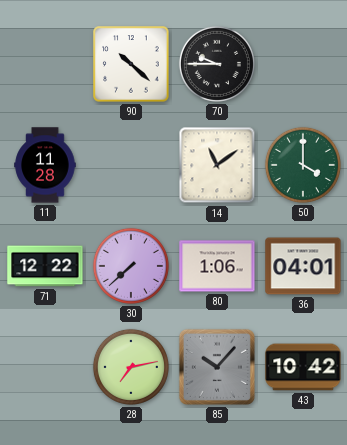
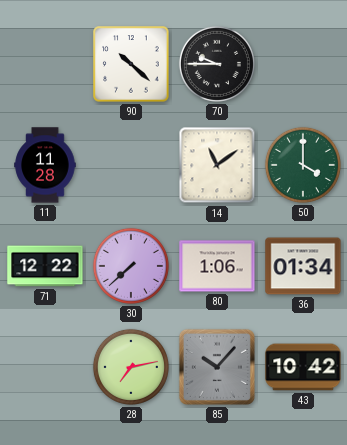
36: 04:01 -> 01:34
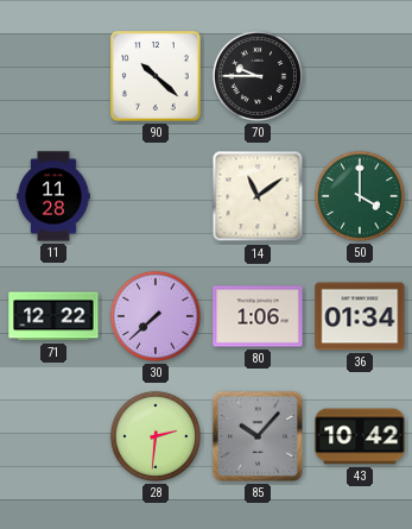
28: 7:13 -> 2:31
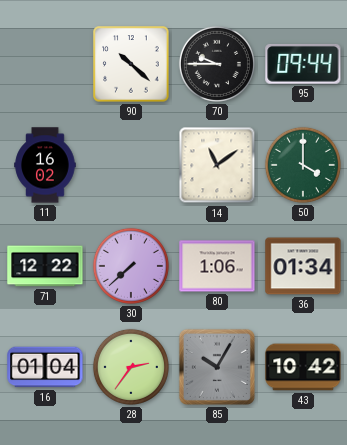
95: none -> 09:44
11: 11:28 -> 16:02
16: none -> 01:04
28: 2:31 -> 2:36
85: 10:07 -> 10:05
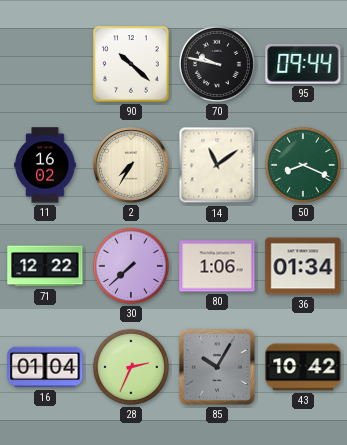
70: 9:45 -> 9:47
2: none -> 7:35
50: 4:00 -> 8:19
28: 2:36 -> 2:34
